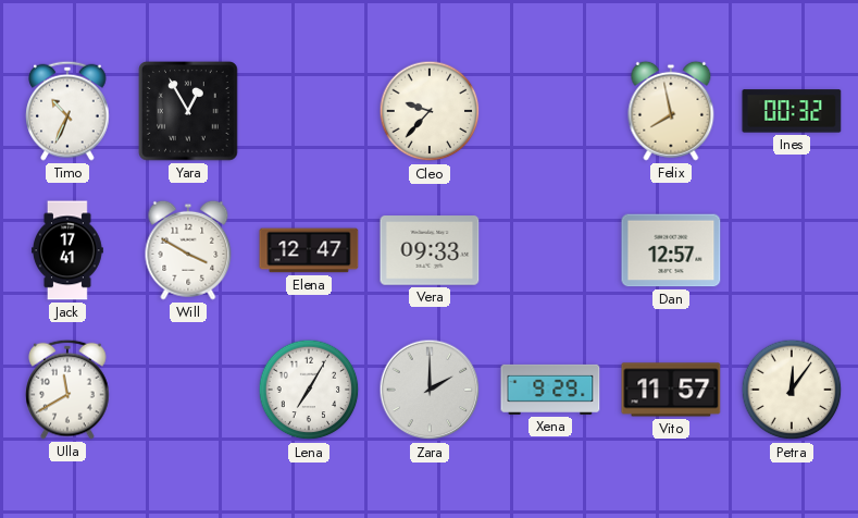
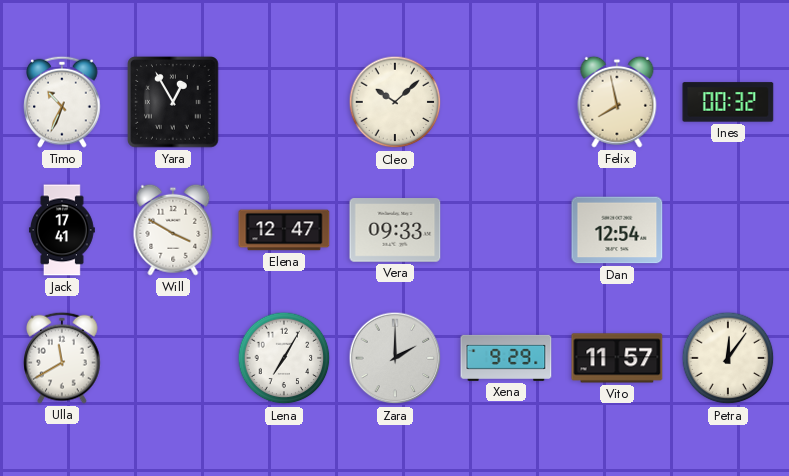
Cleo: 9:37 -> 10:08
Dan: 12:57 -> 12:54
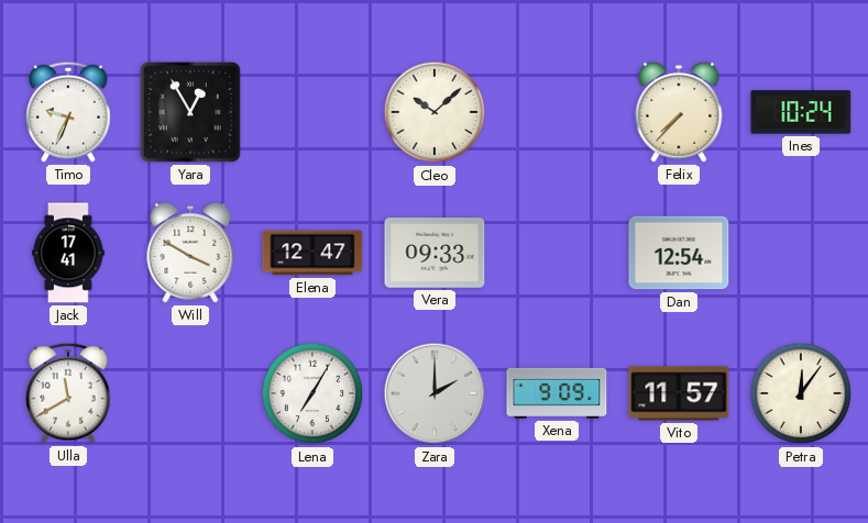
Timo: 10:34 -> 9:34
Felix: 7:58 -> 7:37
Ines: 00:32 -> 10:24
Xena: 9:29 -> 9:09
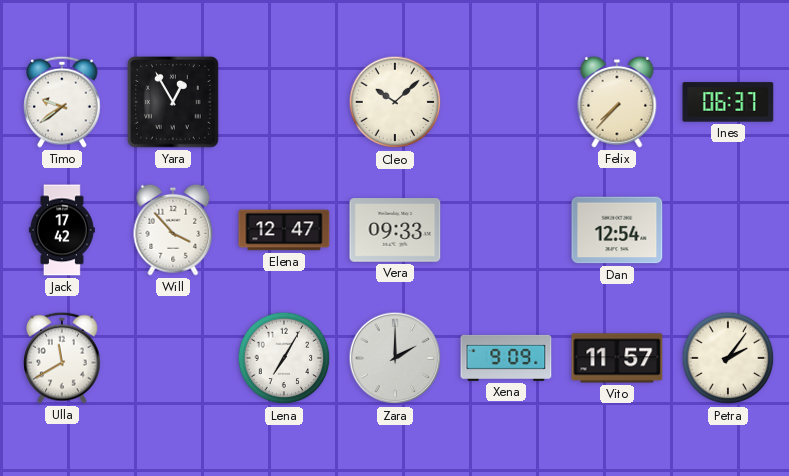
Timo: 9:34 -> 9:39
Ines: 10:24 -> 06:37
Jack: 17:41 -> 17:42
Will: 3:50 -> 3:53
Petra: 12:06 -> 2:06
